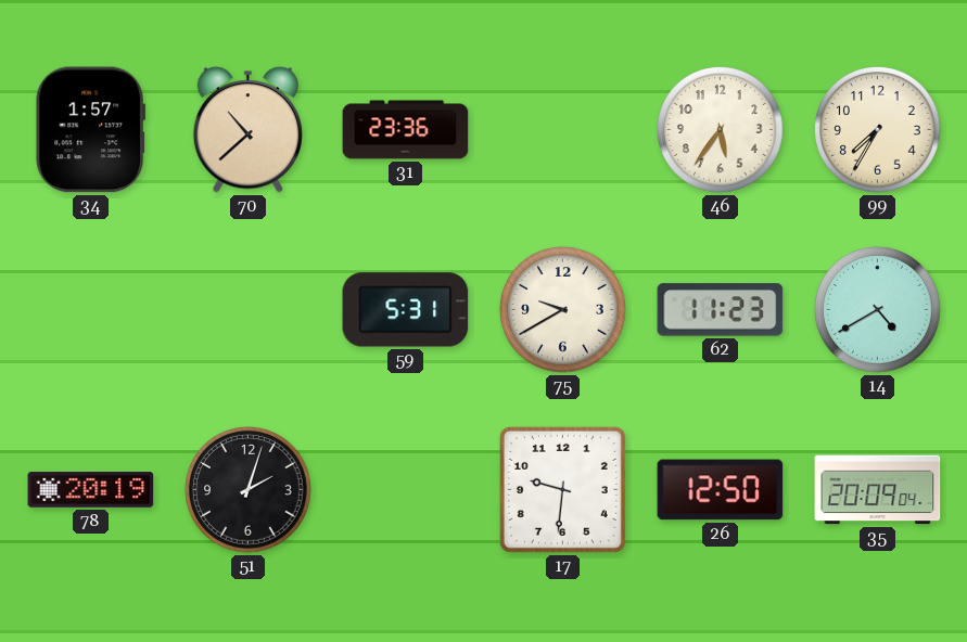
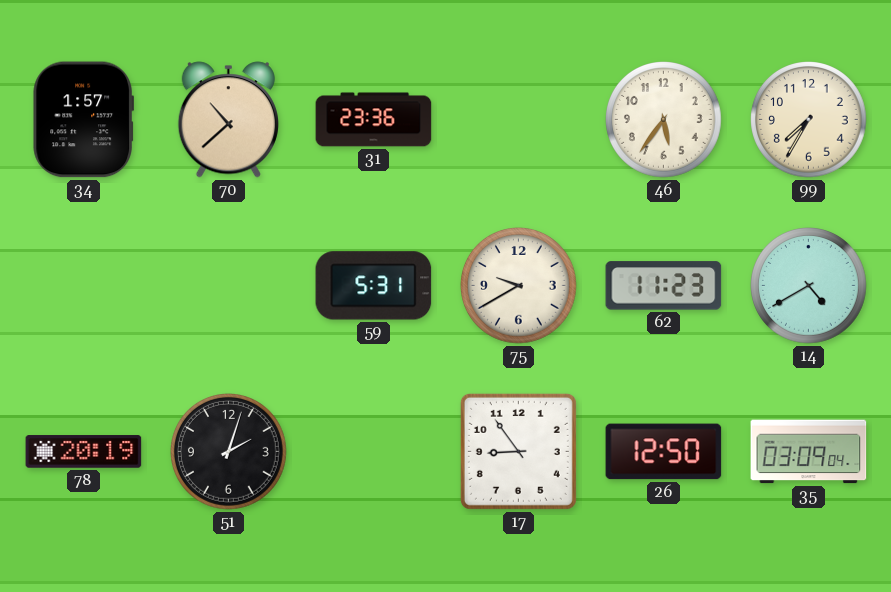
17: 9:31 -> 8:54
35: 20:09 -> 03:09
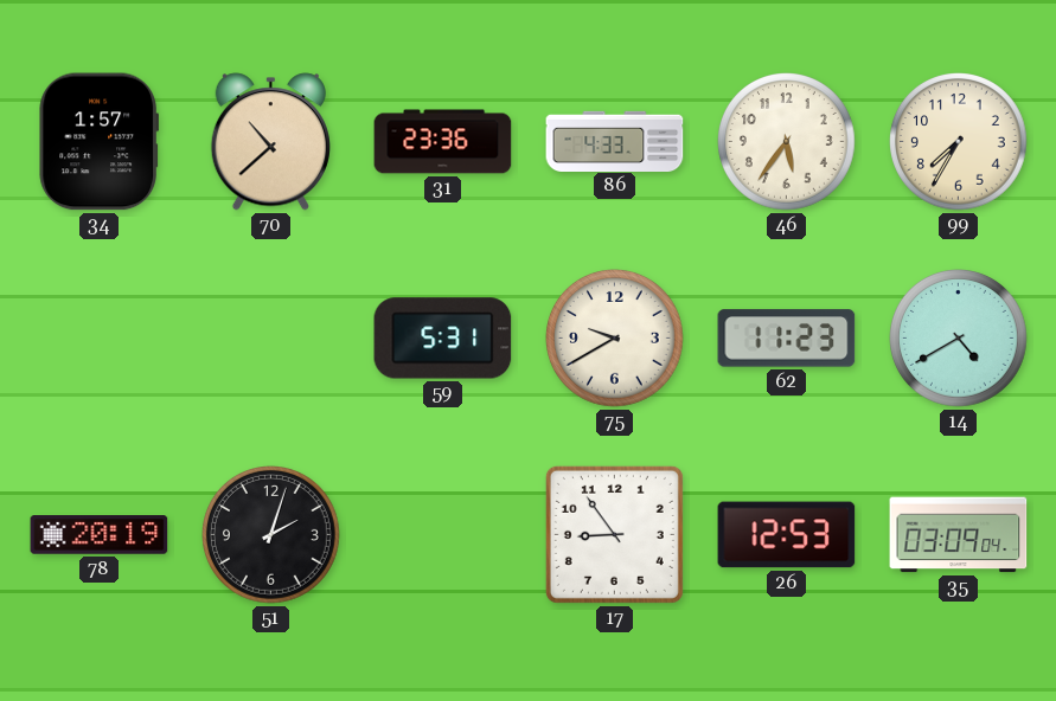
86: none -> 4:33
26: 12:50 -> 12:53
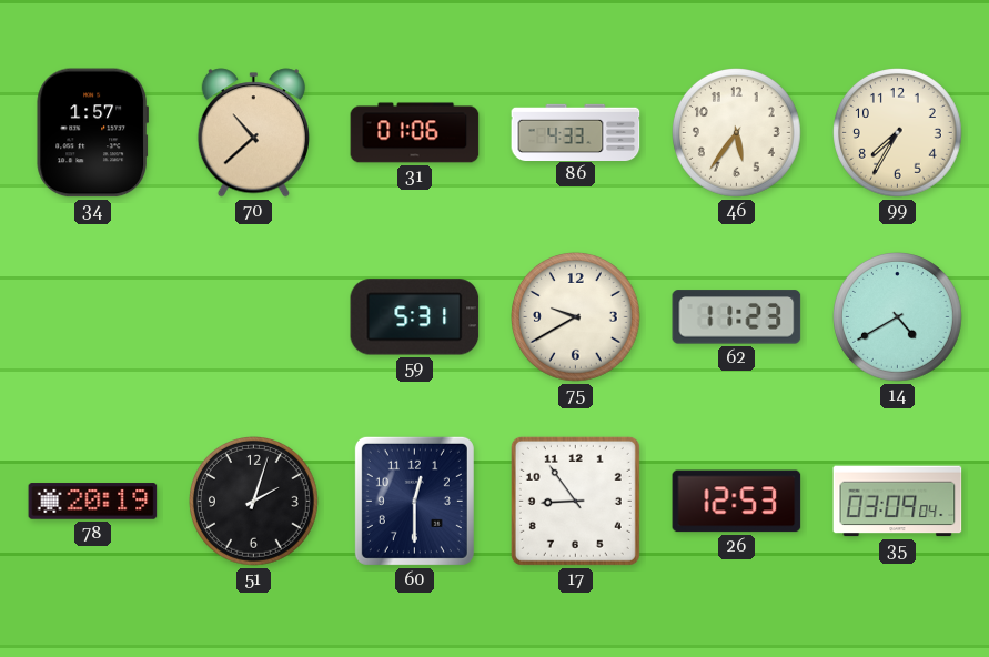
31: 23:36 -> 01:06
60: none -> 12:30
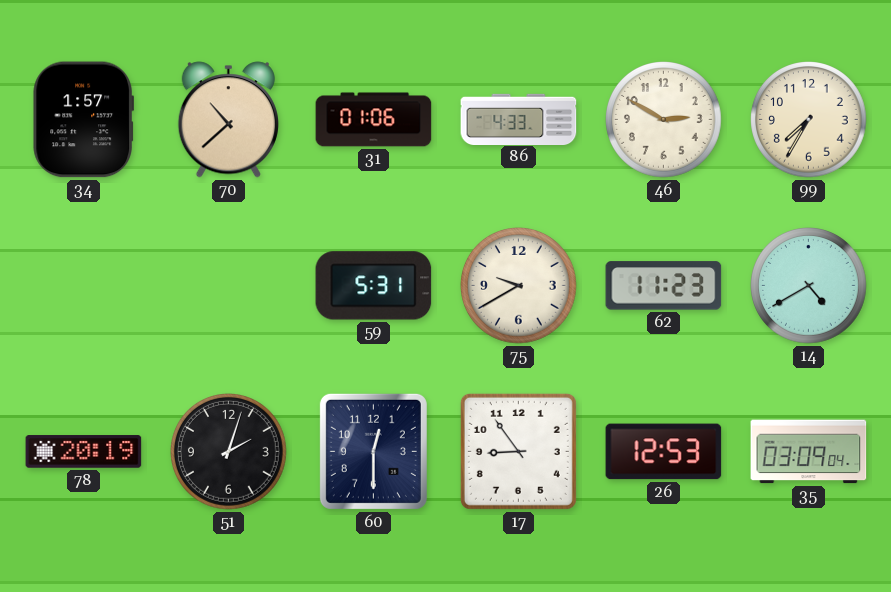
46: 5:36 -> 2:50
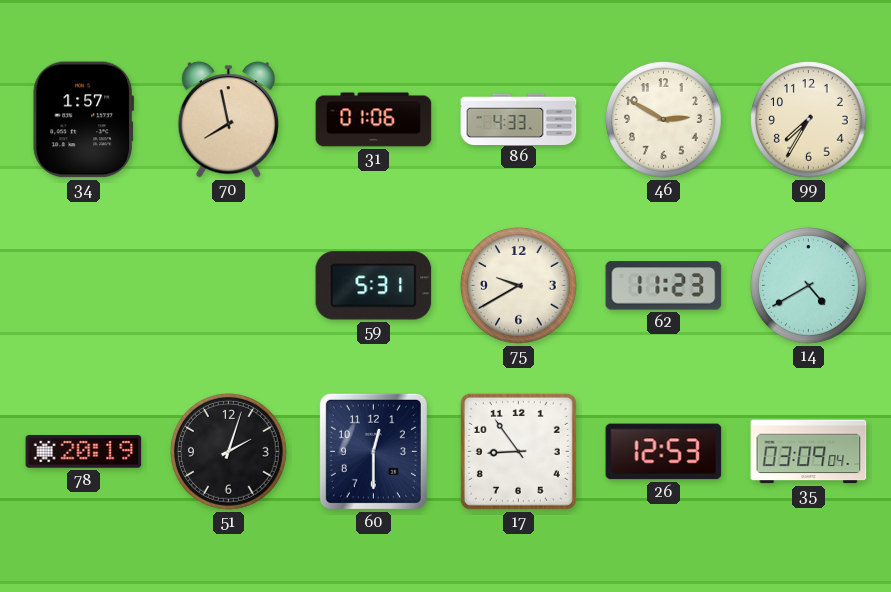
70: 10:38 -> 7:58
